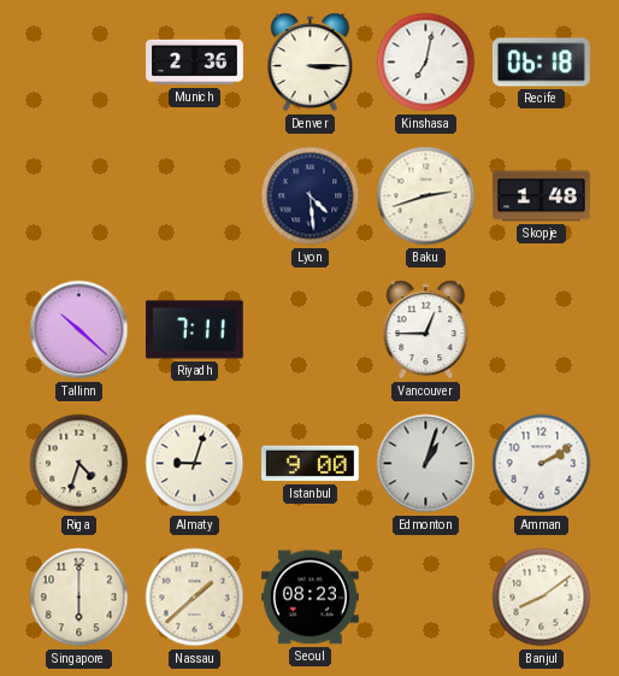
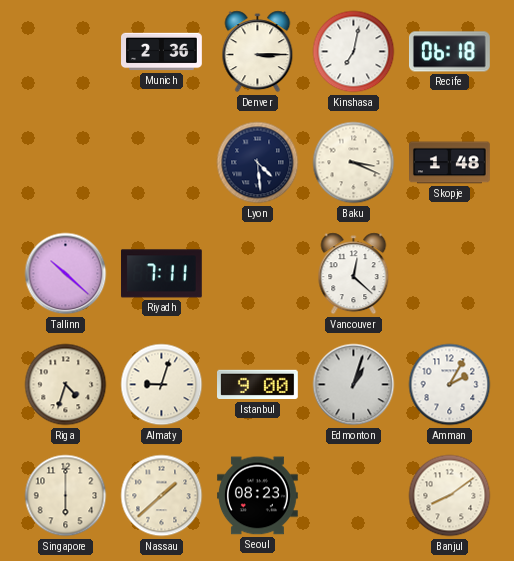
Baku: 2:42 -> 3:19
Vancouver: 12:45 -> 12:22
Amman: 2:10 -> 2:05
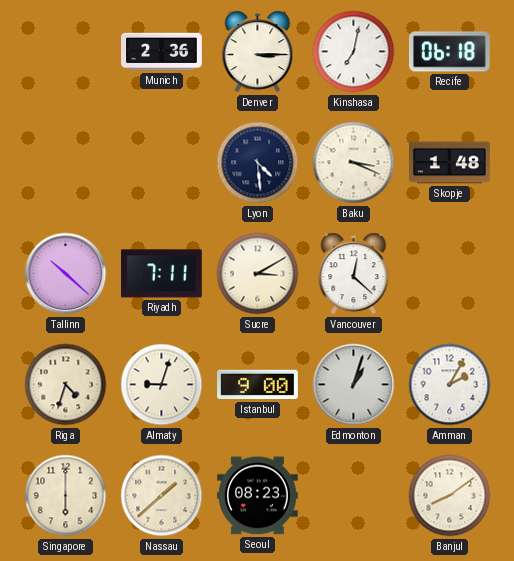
Sucre: none -> 3:10
